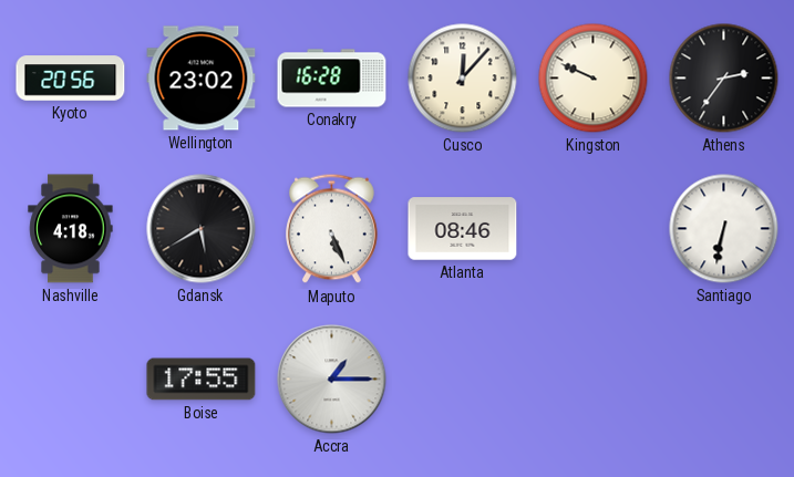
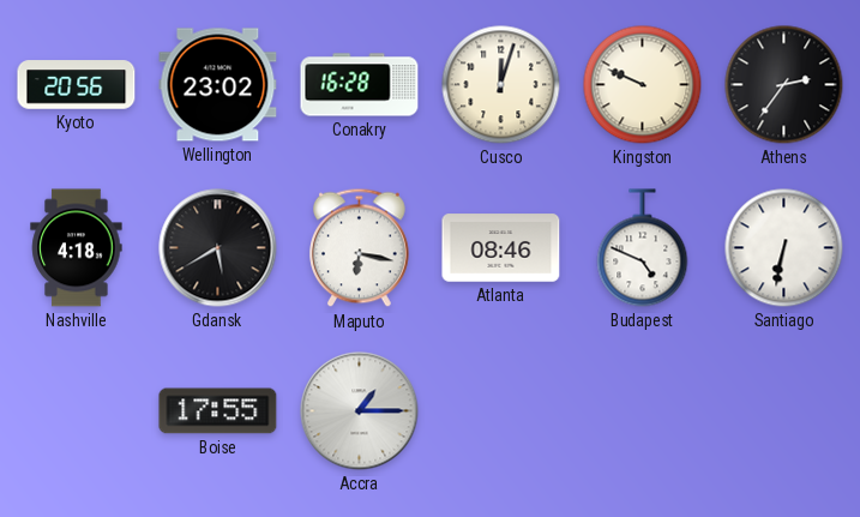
Cusco: 12:07 -> 12:03
Maputo: 5:26 -> 6:17
Budapest: none -> 4:49
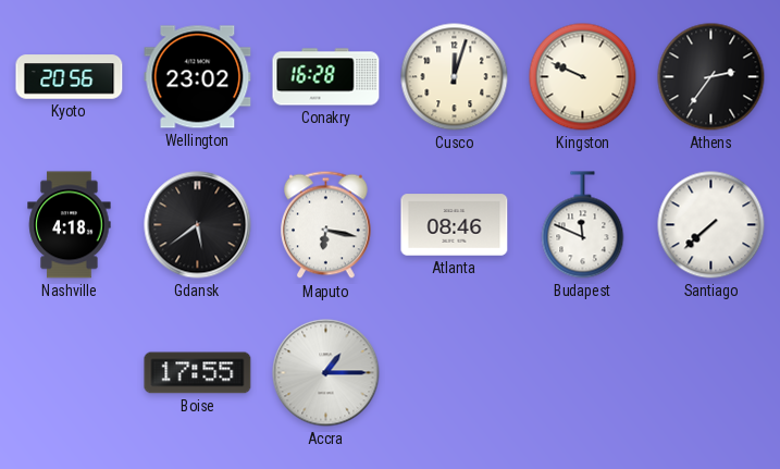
Gdansk: 5:40 -> 5:39
Budapest: 4:49 -> 11:49
Santiago: 6:32 -> 7:38
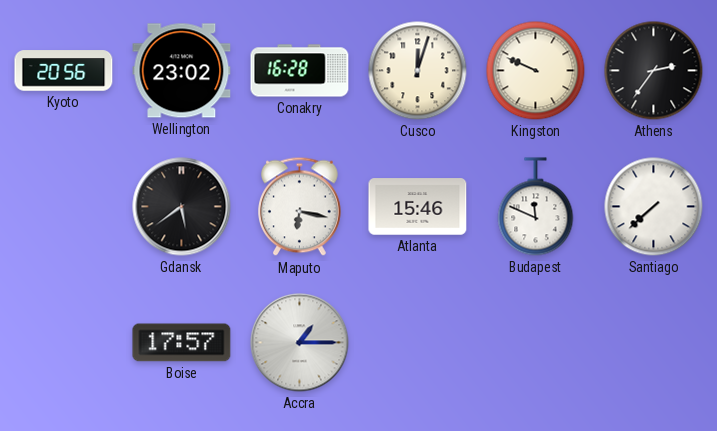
Nashville: 4:18 -> none
Atlanta: 08:46 -> 15:46
Boise: 17:55 -> 17:57
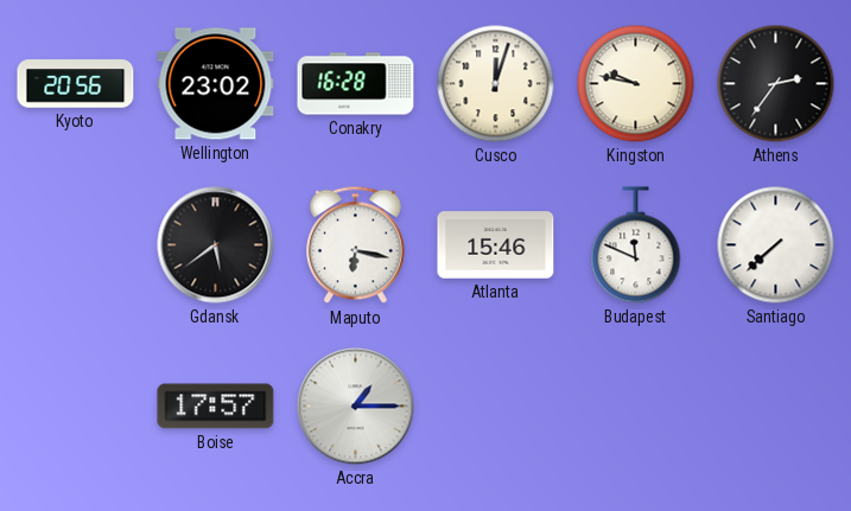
Kingston: 9:49 -> 9:47
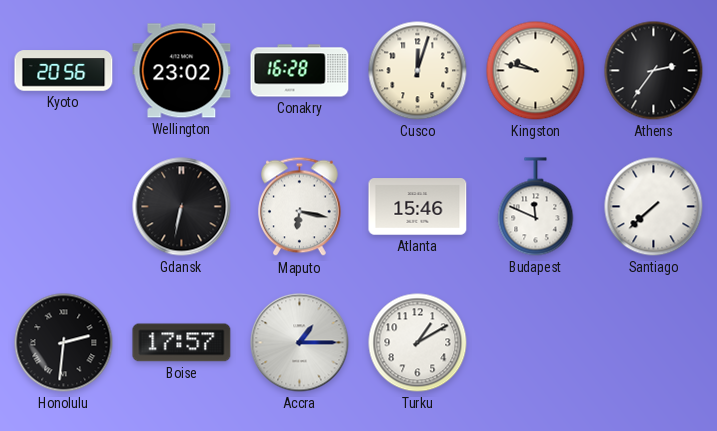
Gdansk: 5:39 -> 6:32
Honolulu: none -> 2:31
Turku: none -> 1:10
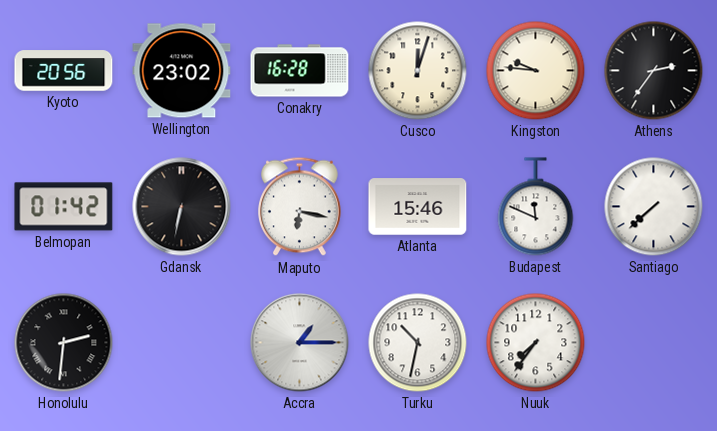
Kingston: 9:47 -> 9:46
Belmopan: none -> 01:42
Boise: 17:57 -> none
Turku: 1:10 -> 10:32
Nuuk: none -> 7:36
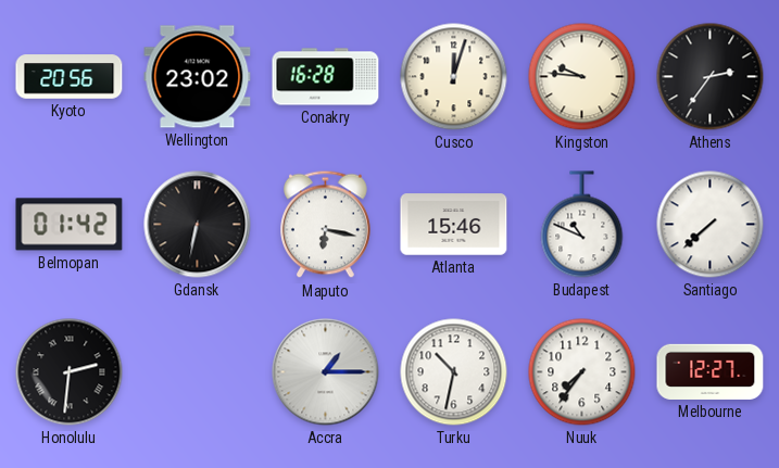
Budapest: 11:49 -> 10:49
Melbourne: none -> 12:27
